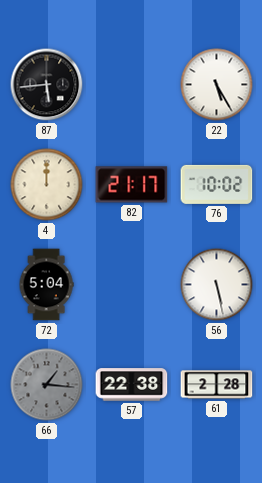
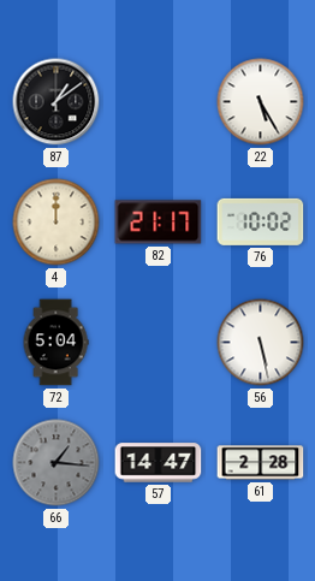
87: 5:44 -> 1:09
57: 22:38 -> 14:47
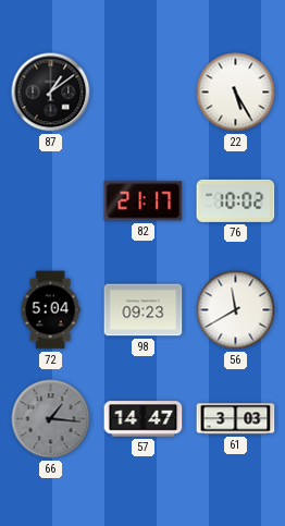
4: 12:00 -> none
98: none -> 09:23
56: 5:28 -> 11:40
61: 2:28 -> 3:03
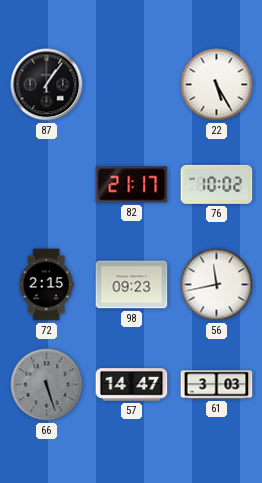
87: 1:09 -> 1:06
72: 5:04 -> 2:15
56: 11:40 -> 11:43
66: 1:16 -> 5:27
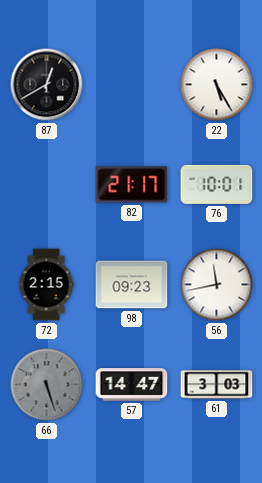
87: 1:06 -> 12:40
76: 10:02 -> 10:01
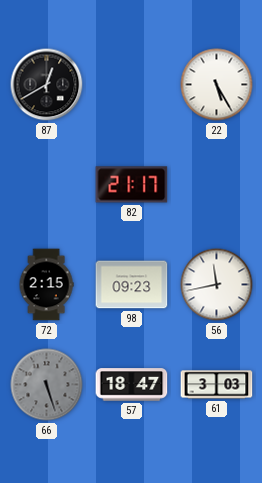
76: 10:01 -> none
57: 14:47 -> 18:47
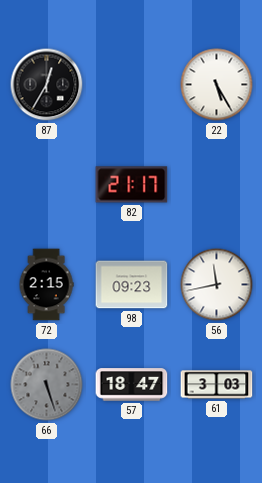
87: 12:40 -> 12:35
